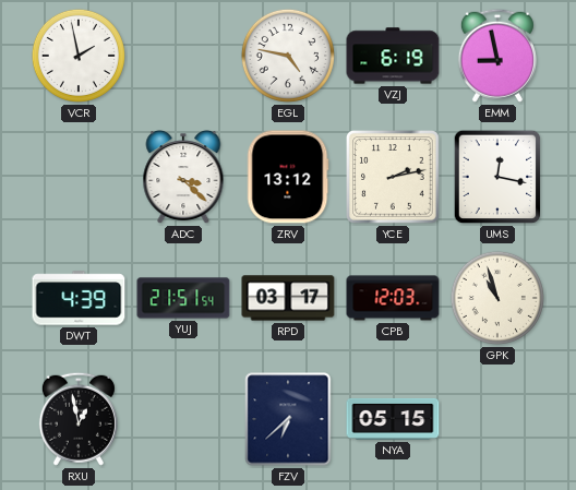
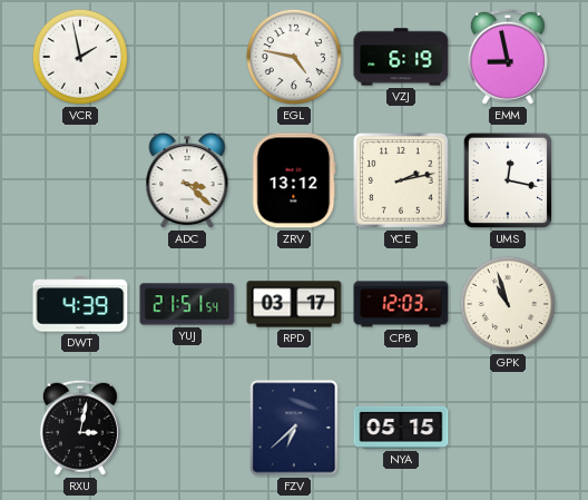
RXU: 12:58 -> 3:02
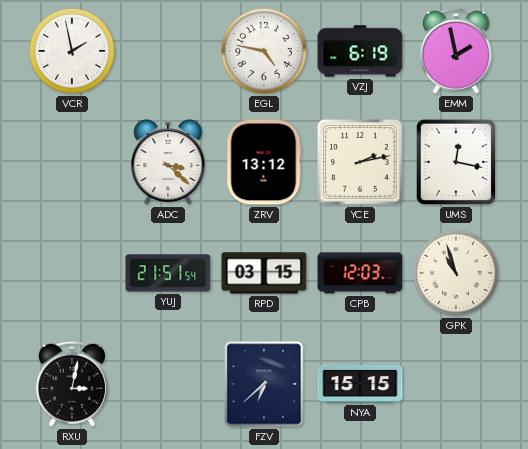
EMM: 8:58 -> 1:58
DWT: 4:39 -> none
RPD: 03:17 -> 03:15
NYA: 05:15 -> 15:15
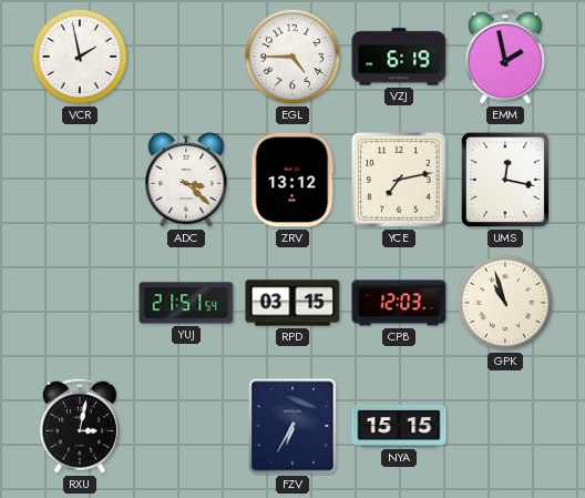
EGL: 4:47 -> 4:45
YCE: 2:13 -> 7:13
FZV: 6:38 -> 6:35
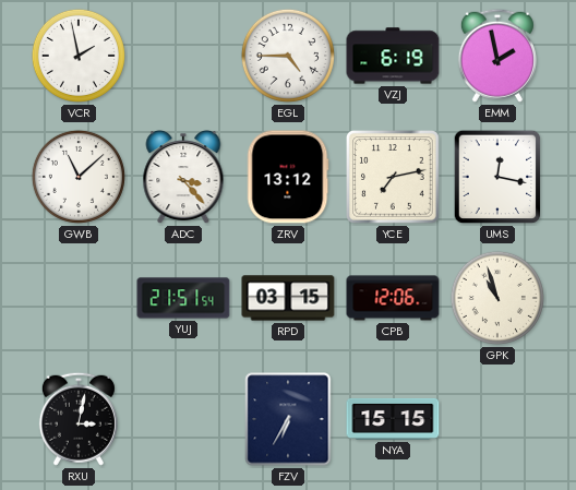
GWB: none -> 11:08
ADC: 3:22 -> 3:23
CPB: 12:03 -> 12:06
